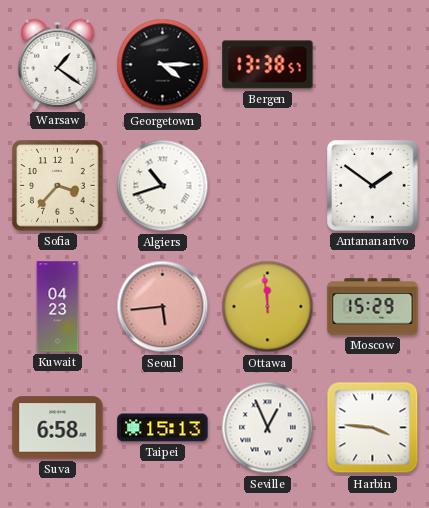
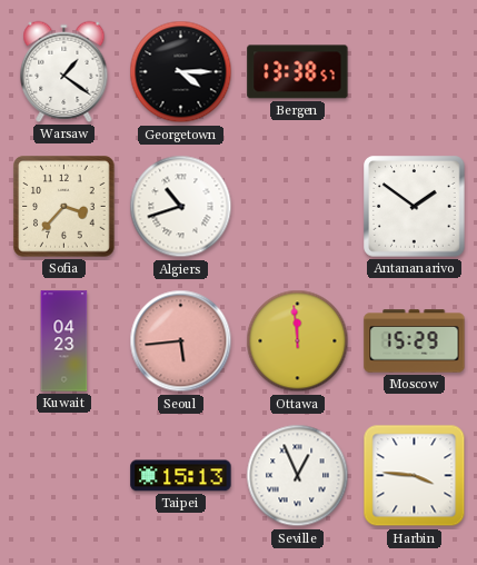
Suva: 6:58 -> none
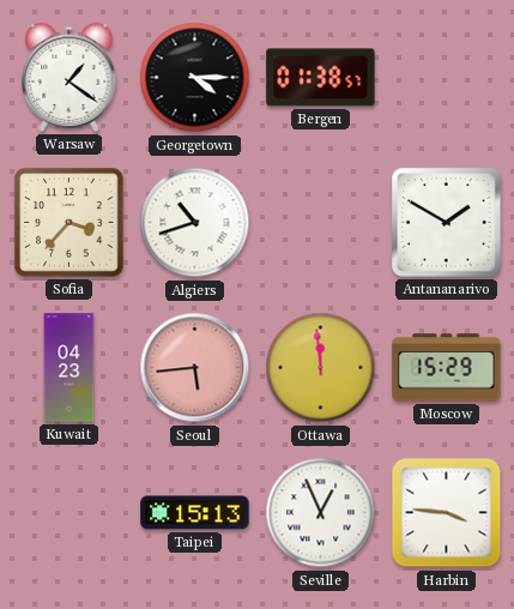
Bergen: 13:38 -> 01:38
Antananarivo: 1:51 -> 1:50
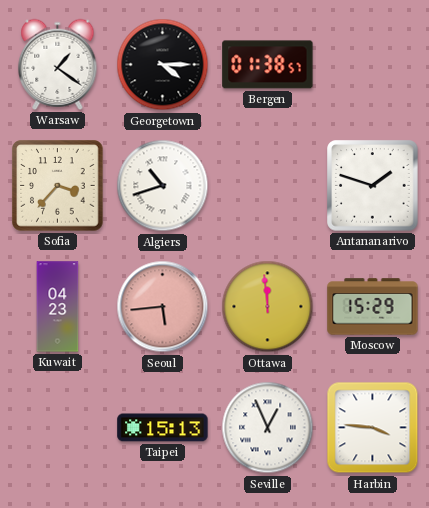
Antananarivo: 1:50 -> 1:48
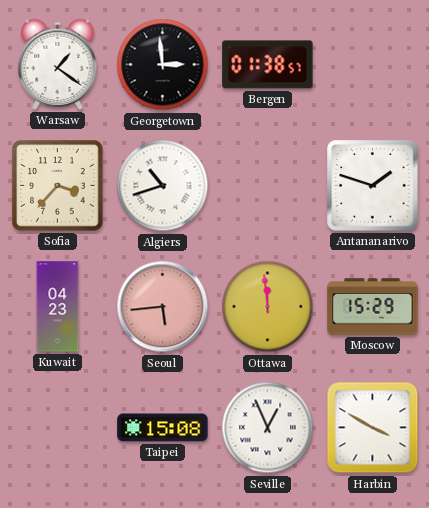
Georgetown: 4:15 -> 2:59
Taipei: 15:13 -> 15:08
Harbin: 3:46 -> 3:50
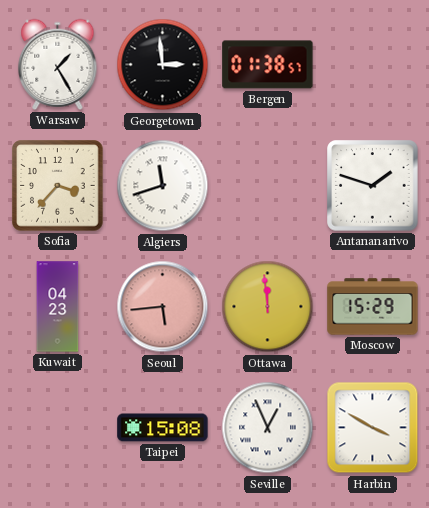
Warsaw: 1:21 -> 1:25
Algiers: 10:42 -> 11:42
